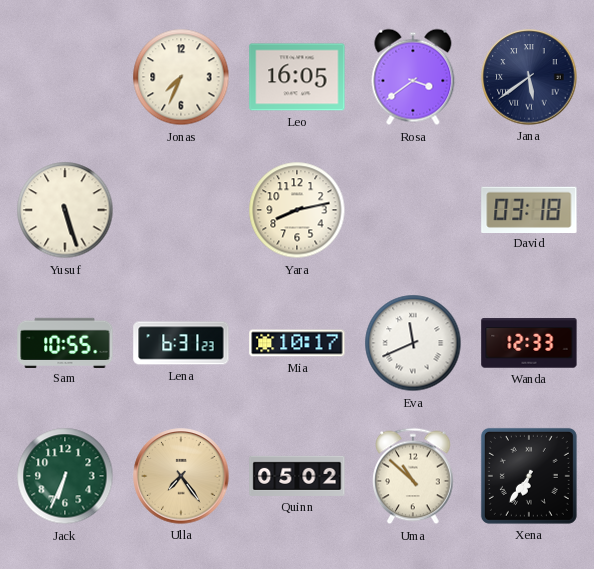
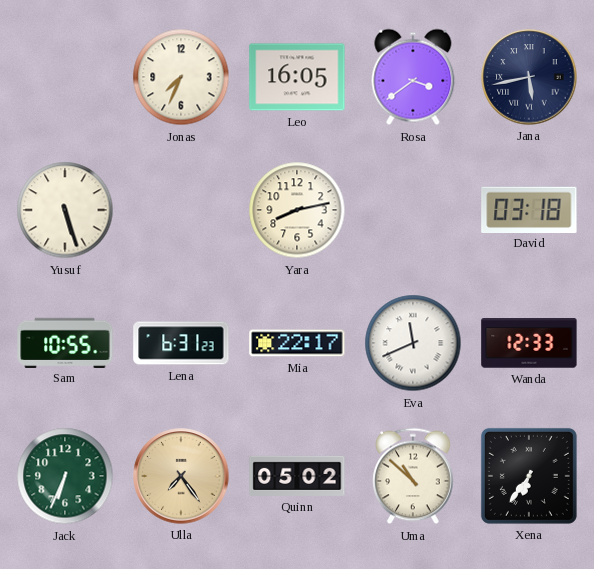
Jana: 5:39 -> 5:43
Mia: 10:17 -> 22:17
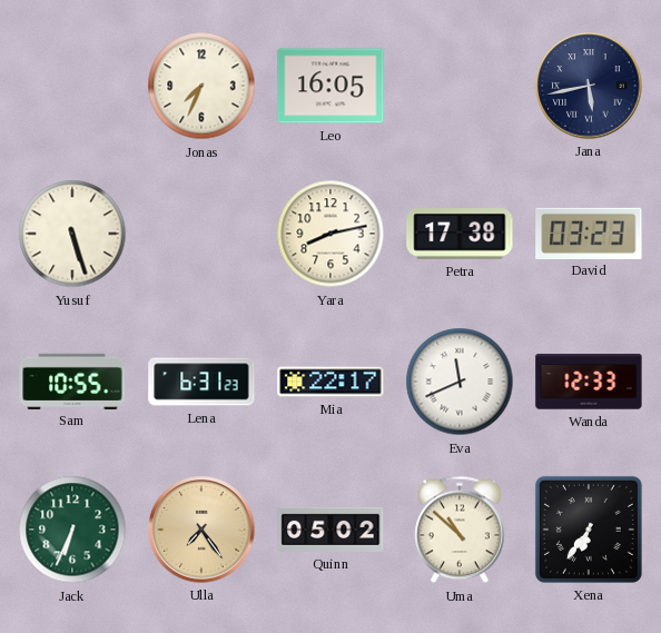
Rosa: 3:39 -> none
Petra: none -> 17:38
David: 03:18 -> 03:23
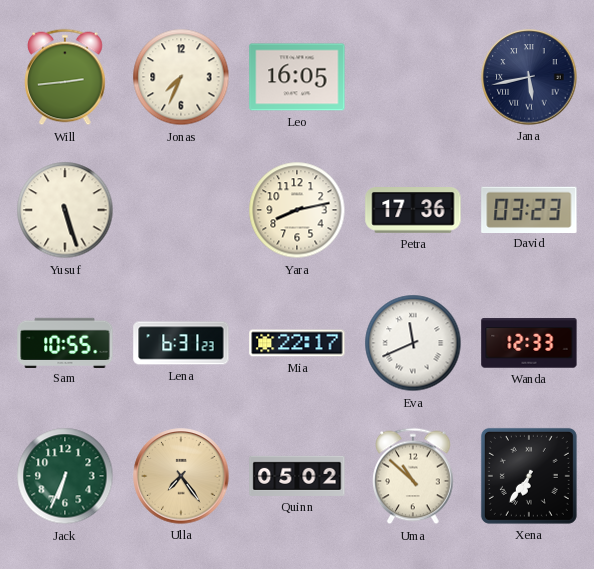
Will: none -> 2:44
Petra: 17:38 -> 17:36
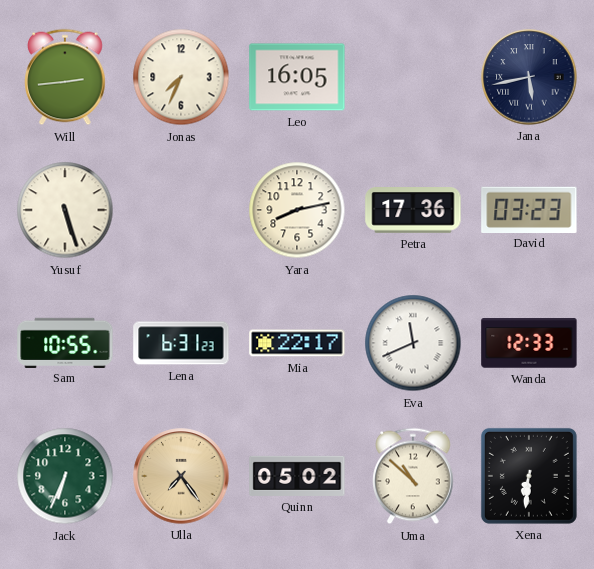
Xena: 6:36 -> 6:31
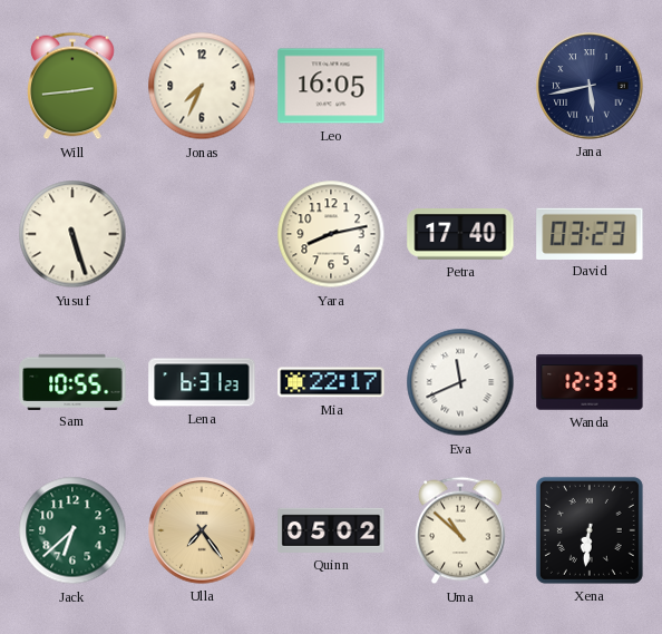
Petra: 17:36 -> 17:40
Jack: 6:34 -> 6:38
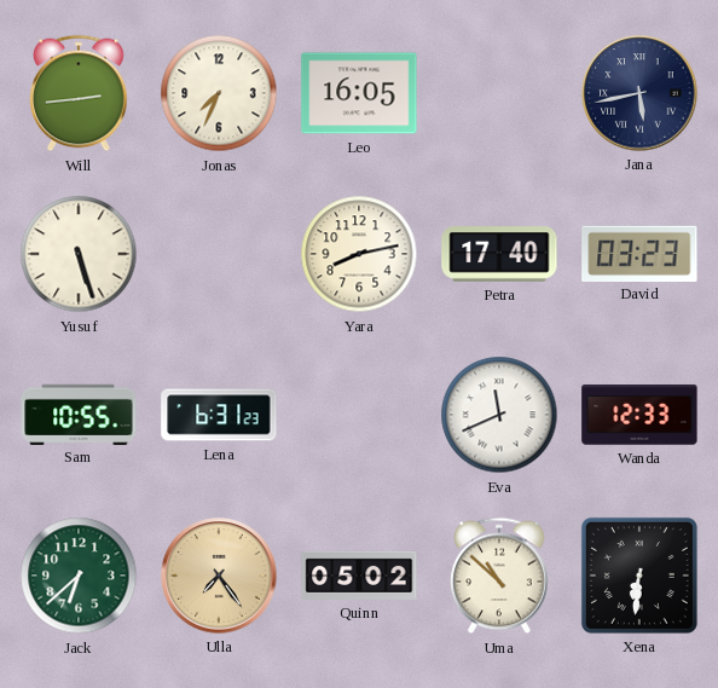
Mia: 22:17 -> none
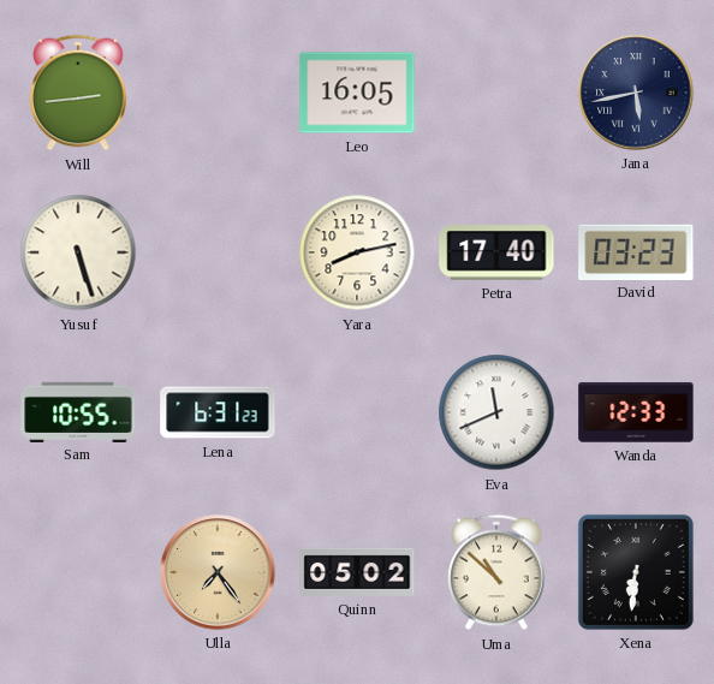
Jonas: 7:34 -> none
Jack: 6:38 -> none
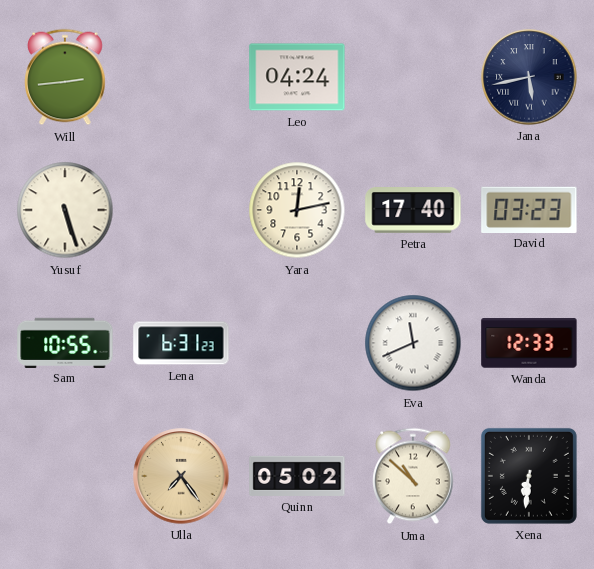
Leo: 16:05 -> 04:24
Yara: 8:13 -> 12:13
